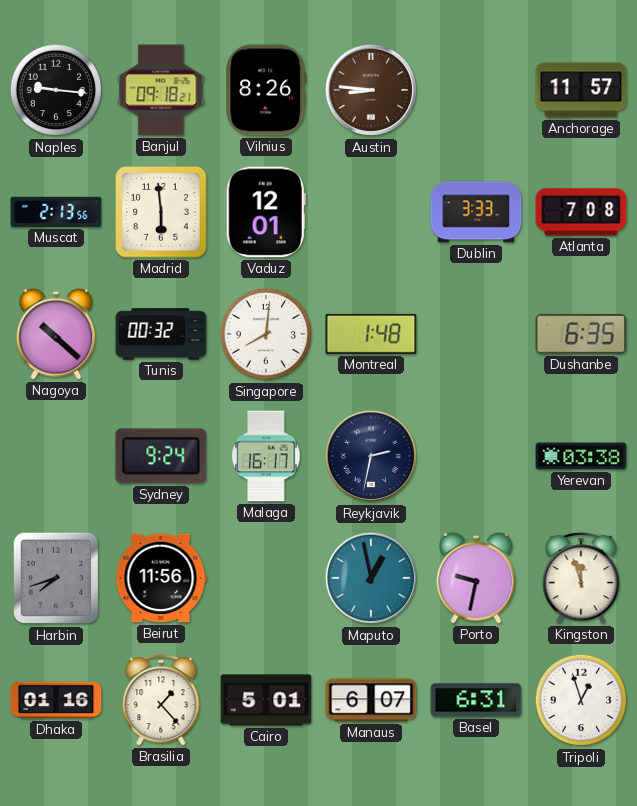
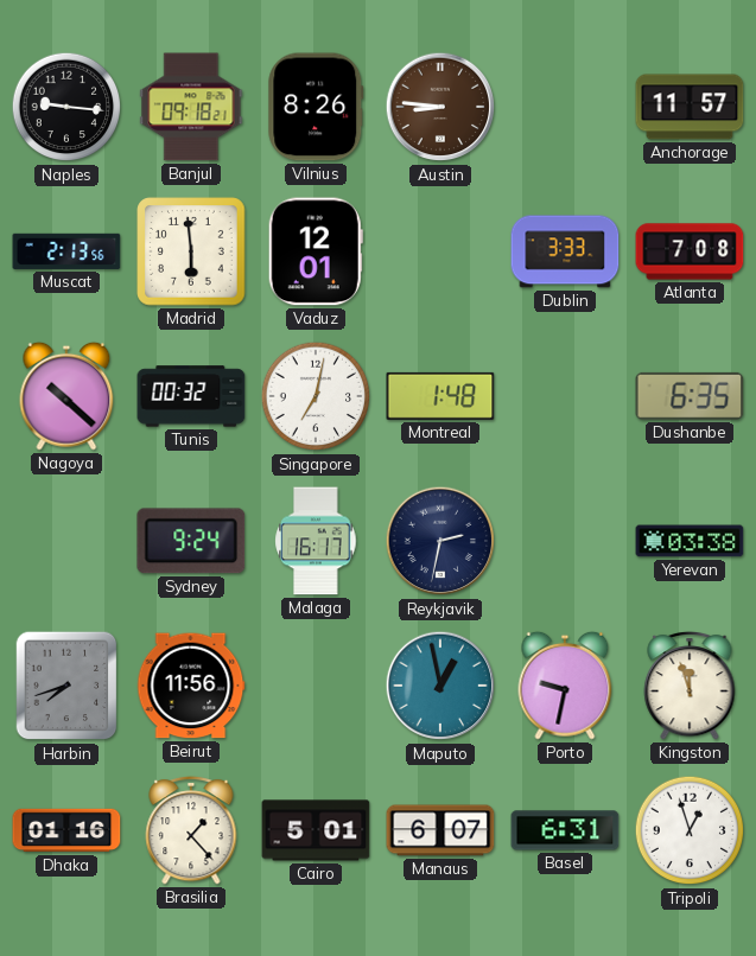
Singapore: 8:01 -> 7:02
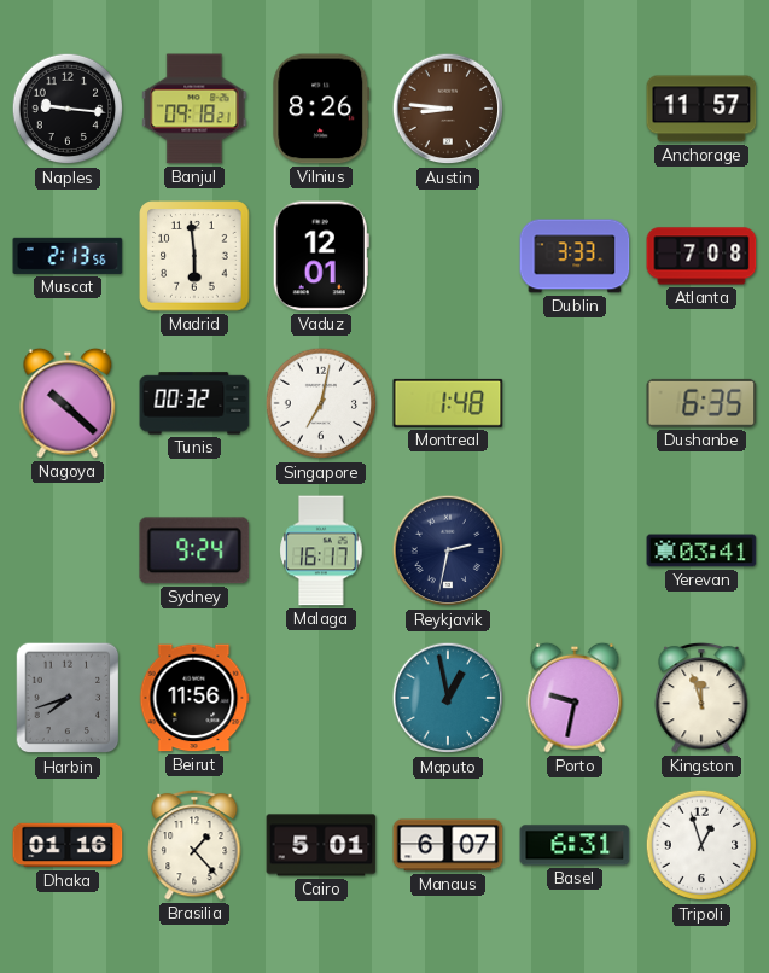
Yerevan: 03:38 -> 03:41
